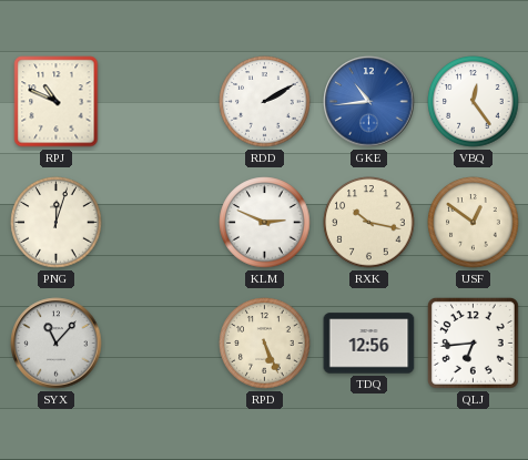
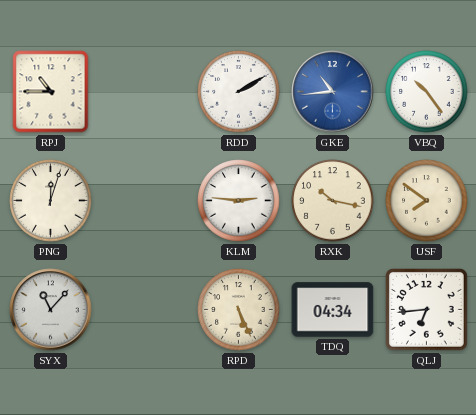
RPJ: 10:49 -> 10:45
VBQ: 12:24 -> 10:24
KLM: 2:49 -> 2:46
USF: 12:51 -> 7:51
TDQ: 12:56 -> 04:34
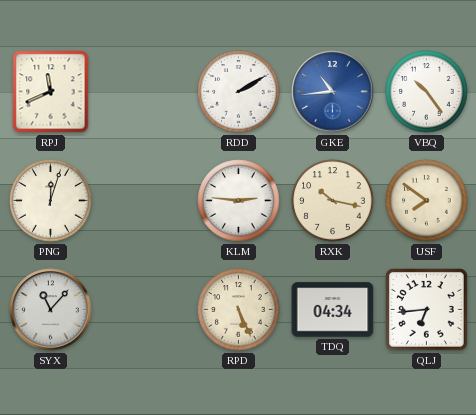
RPJ: 10:45 -> 11:41
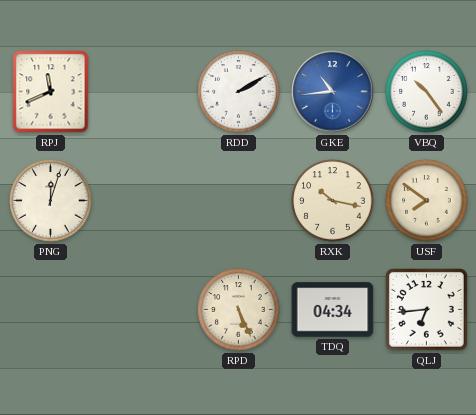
KLM: 2:46 -> none
SYX: 11:07 -> none
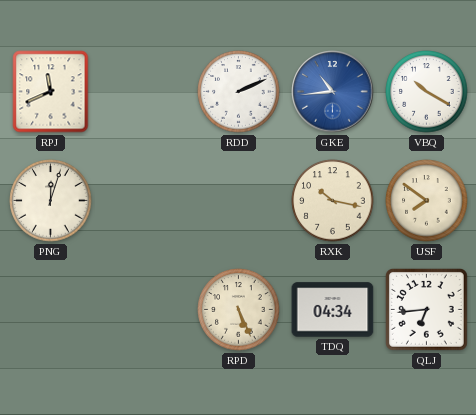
RDD: 2:10 -> 2:11
VBQ: 10:24 -> 10:20
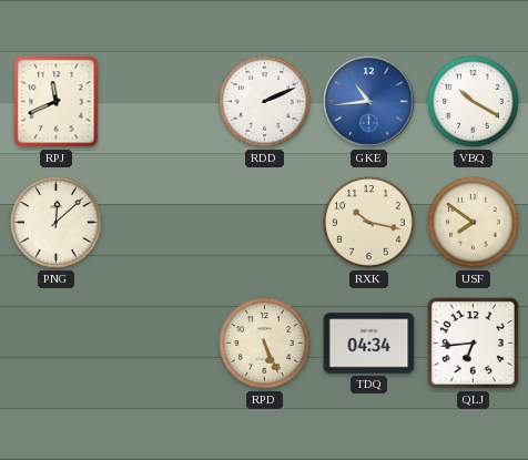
PNG: 12:03 -> 12:08
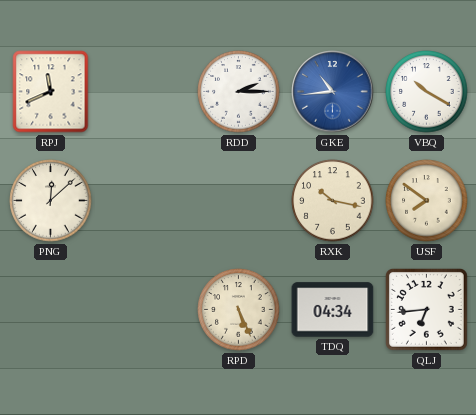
RDD: 2:11 -> 2:15
